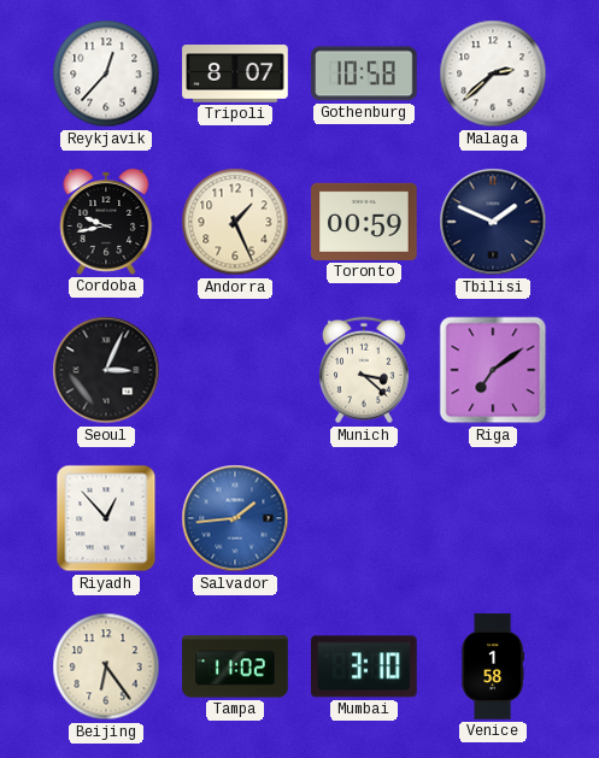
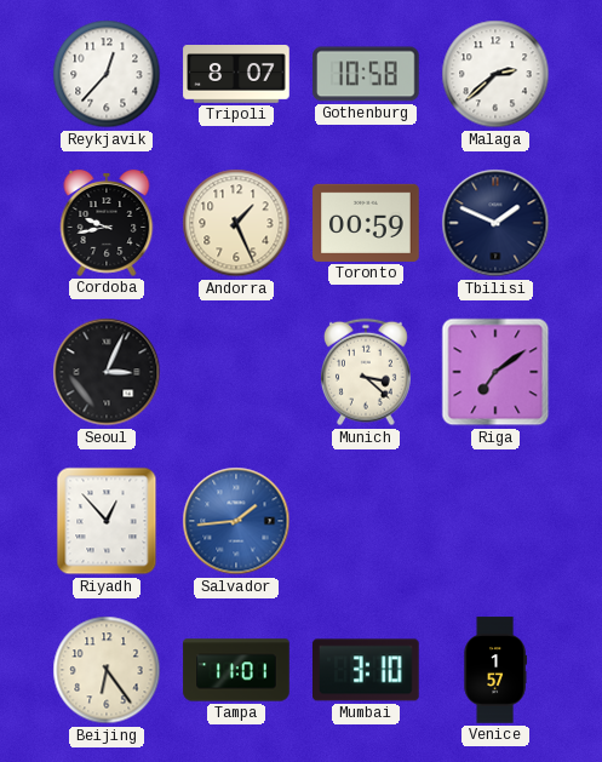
Tampa: 11:02 -> 11:01
Venice: 1:58 -> 1:57
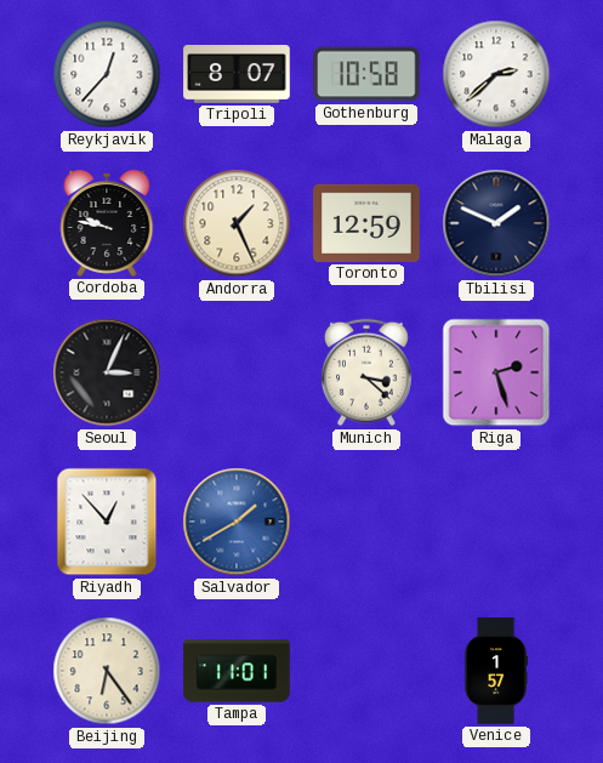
Cordoba: 9:43 -> 9:47
Toronto: 00:59 -> 12:59
Riga: 7:09 -> 2:27
Salvador: 1:44 -> 1:40
Mumbai: 3:10 -> none
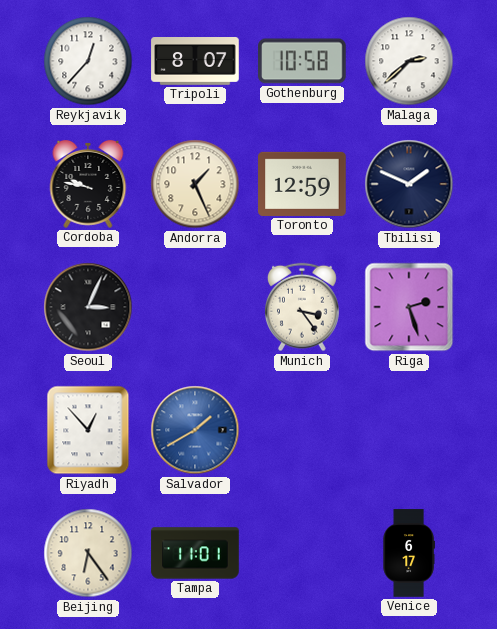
Munich: 3:22 -> 3:24
Venice: 1:57 -> 6:17
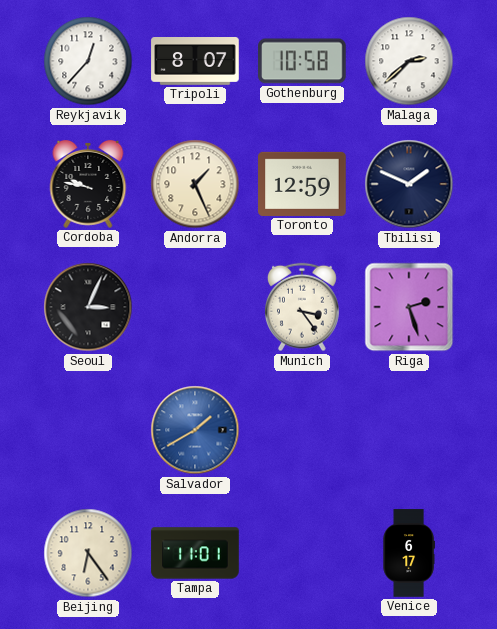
Riyadh: 12:53 -> none
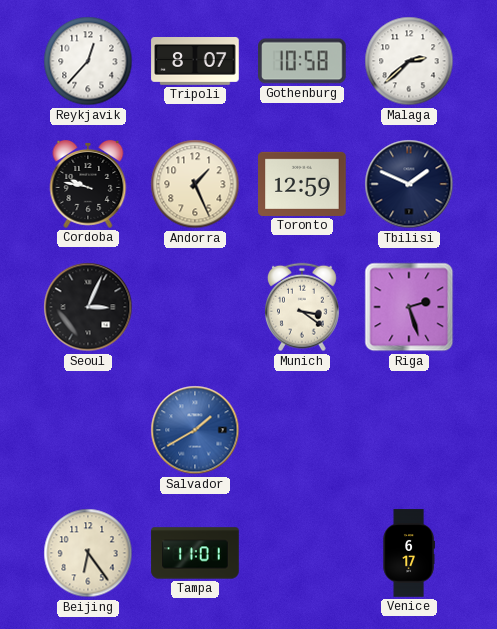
Munich: 3:24 -> 3:21
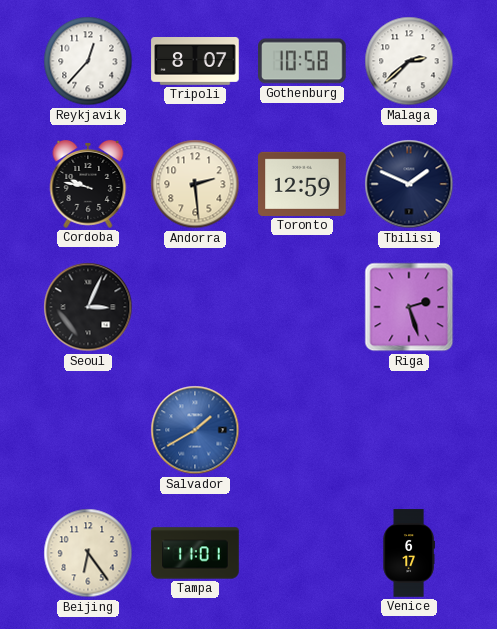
Andorra: 1:26 -> 2:29
Munich: 3:21 -> none
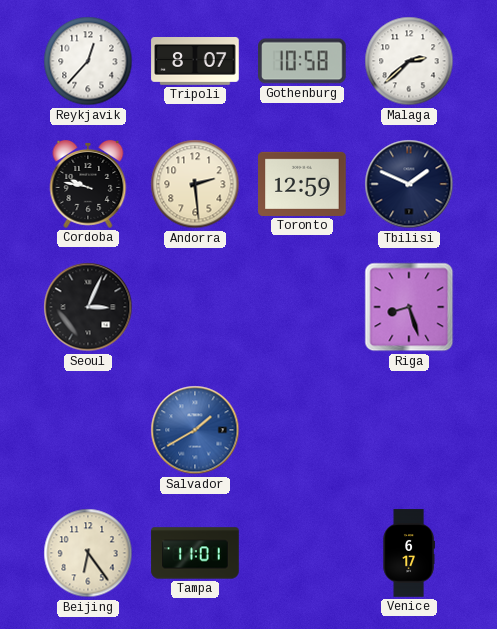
Riga: 2:27 -> 8:27
